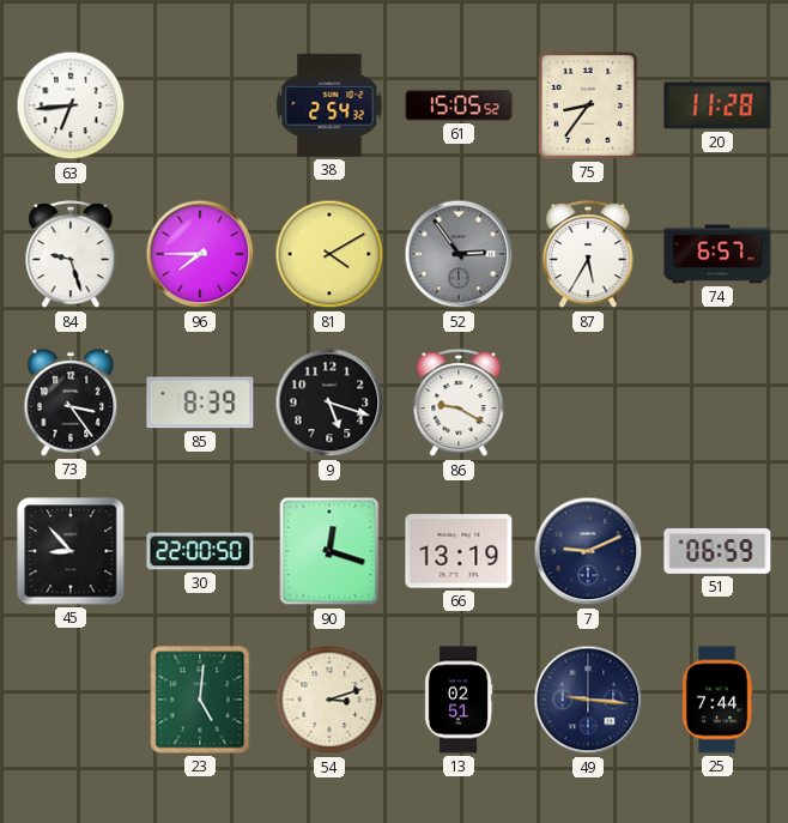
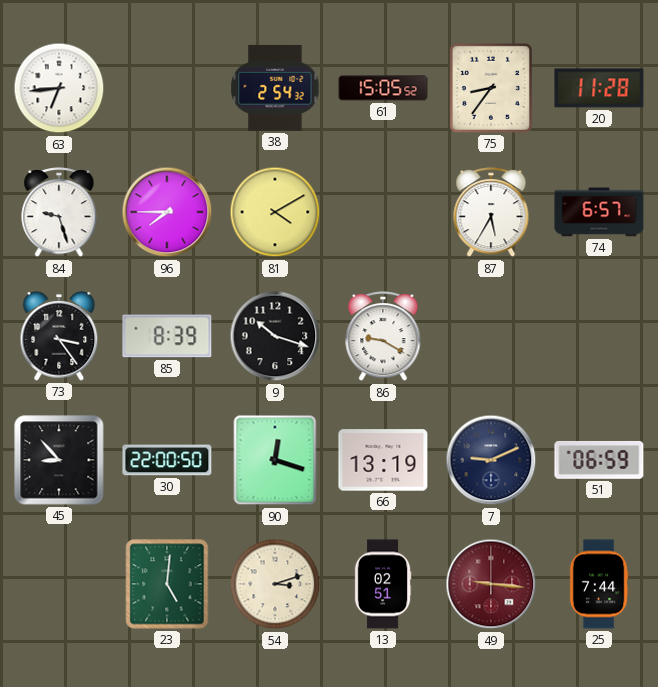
52: 2:54 -> none
9: 5:18 -> 10:18
49 dial: navy -> burgundy
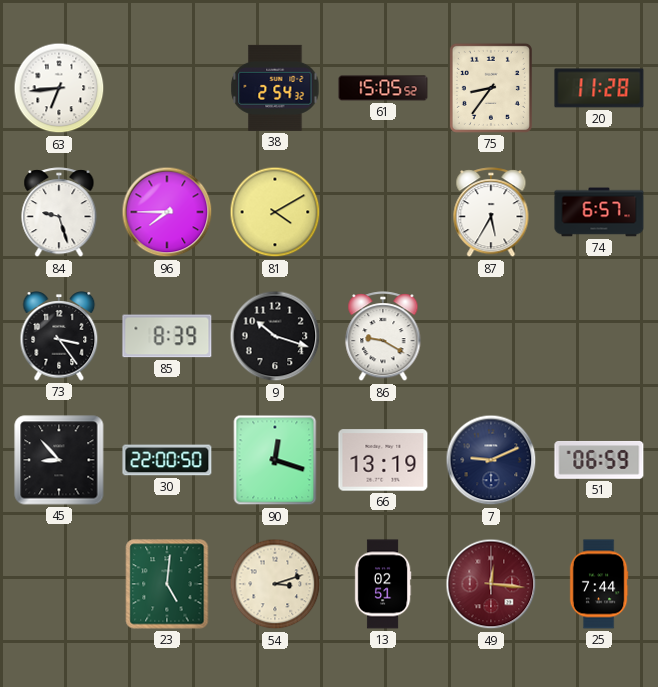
49: 9:16 -> 12:16
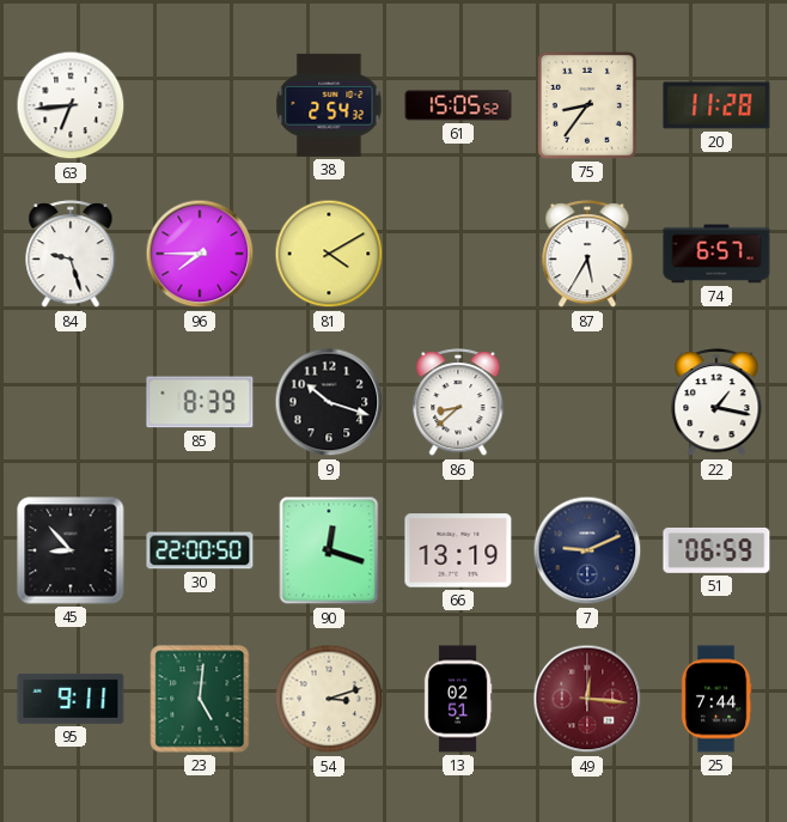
73: 3:24 -> none
86: 9:20 -> 8:38
22: none -> 1:17
95: none -> 9:11
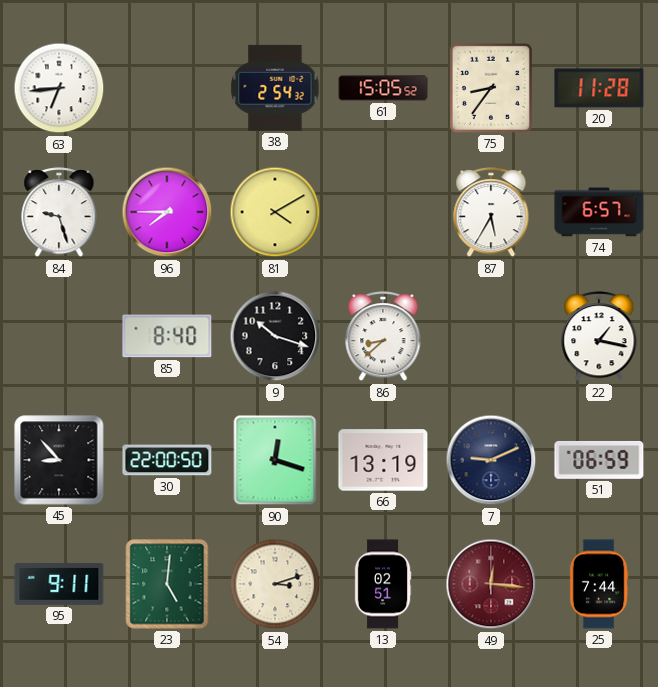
85: 8:39 -> 8:40
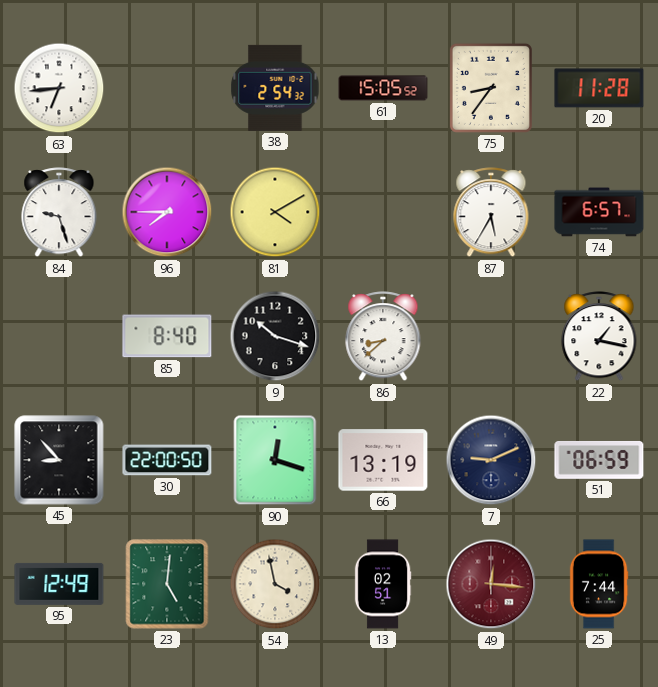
95: 9:11 -> 12:49
54: 3:12 -> 3:58
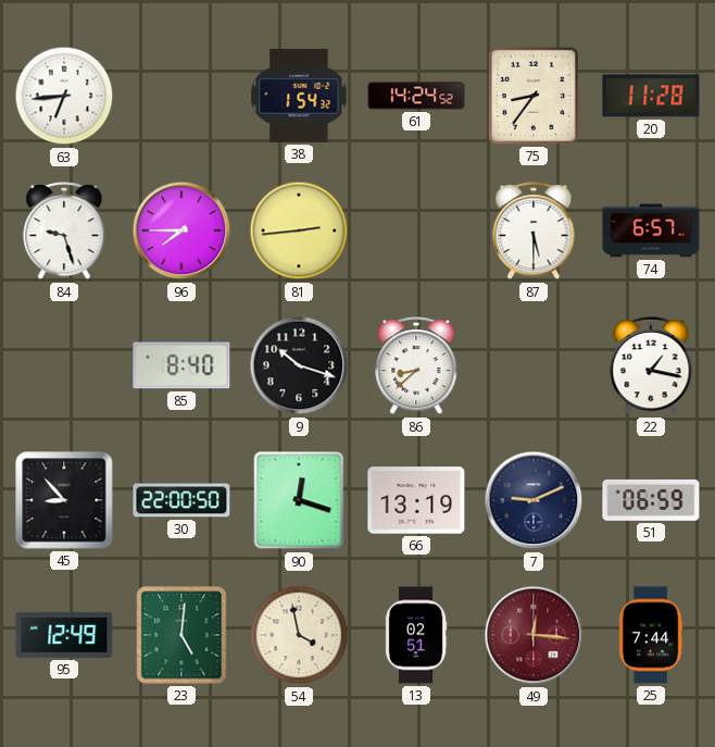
38: 2:54 -> 1:54
61: 15:05 -> 14:24
81: 4:10 -> 2:44
87: 5:35 -> 5:30
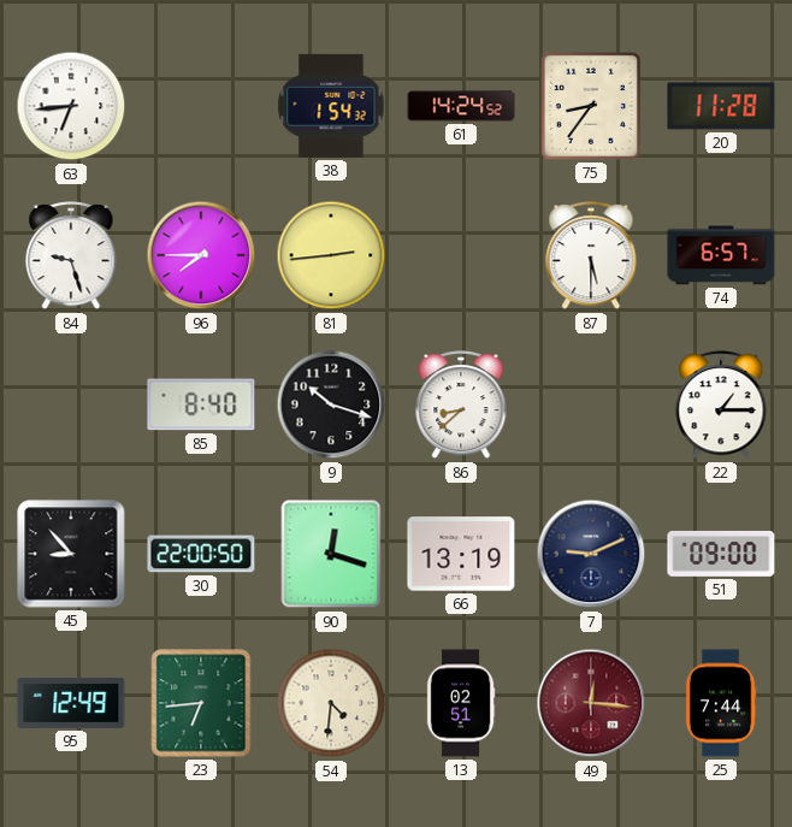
22: 1:17 -> 1:15
51: 06:59 -> 09:00
23: 5:01 -> 6:44
54: 3:58 -> 4:31
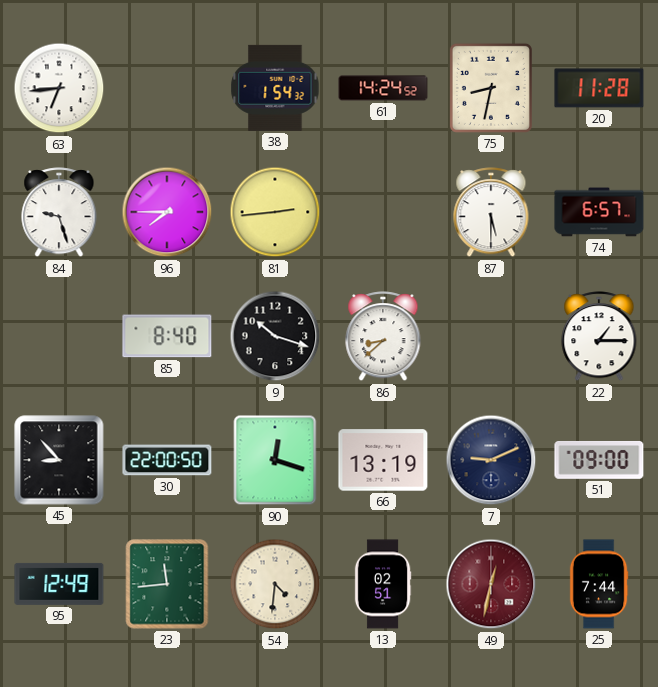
75: 8:36 -> 8:32
23: 6:44 -> 11:44
49: 12:16 -> 12:32
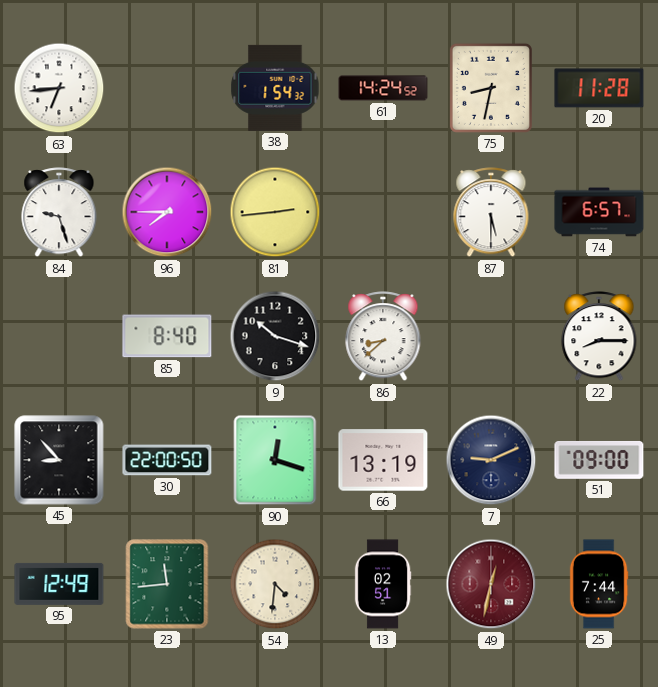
22: 1:15 -> 8:15
